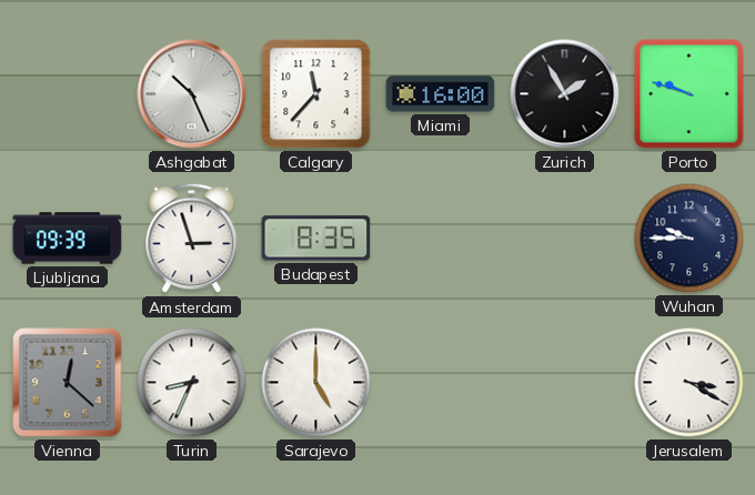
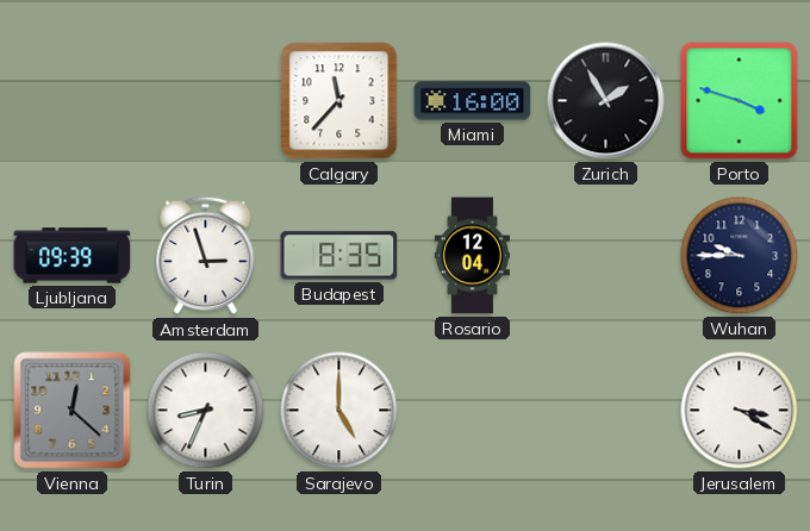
Ashgabat: 10:26 -> none
Porto: 9:48 -> 3:48
Rosario: none -> 12:04
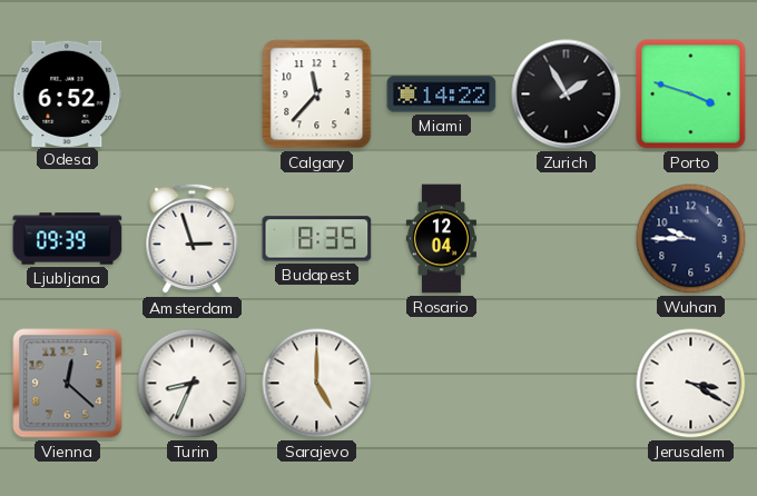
Odesa: none -> 6:52
Miami: 16:00 -> 14:22
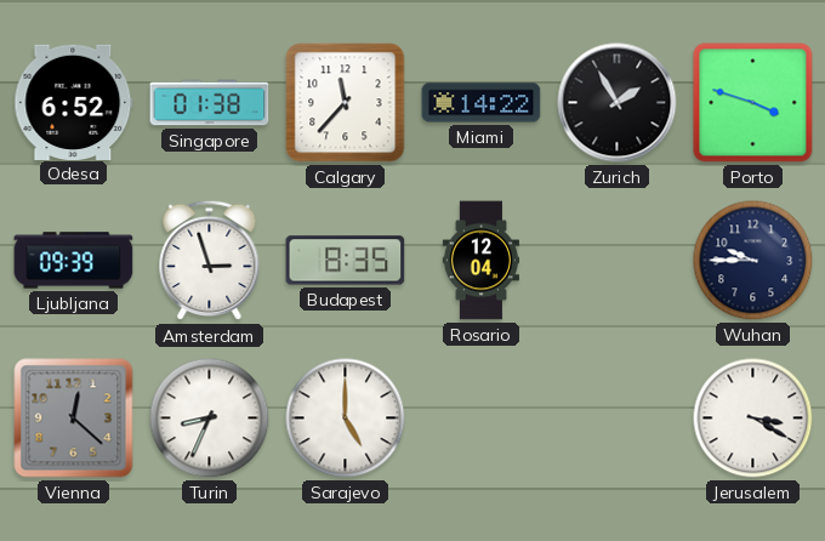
Singapore: none -> 01:38
